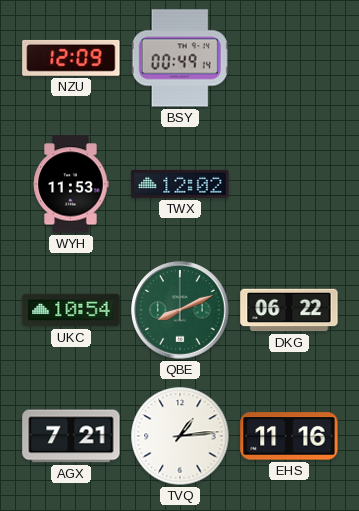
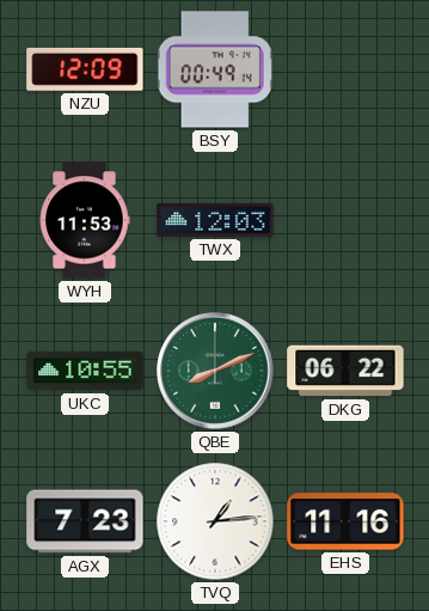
TWX: 12:02 -> 12:03
UKC: 10:54 -> 10:55
AGX: 7:21 -> 7:23
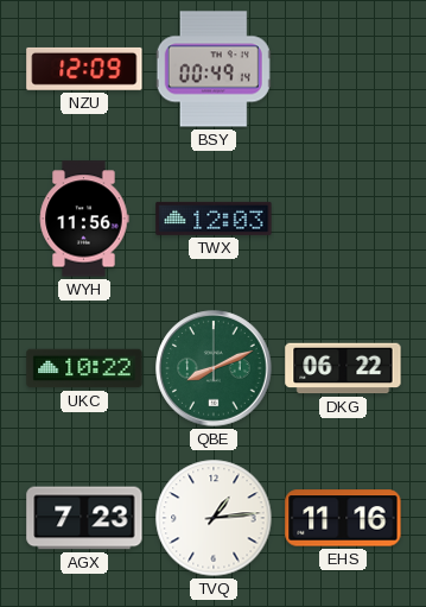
WYH: 11:53 -> 11:56
UKC: 10:55 -> 10:22
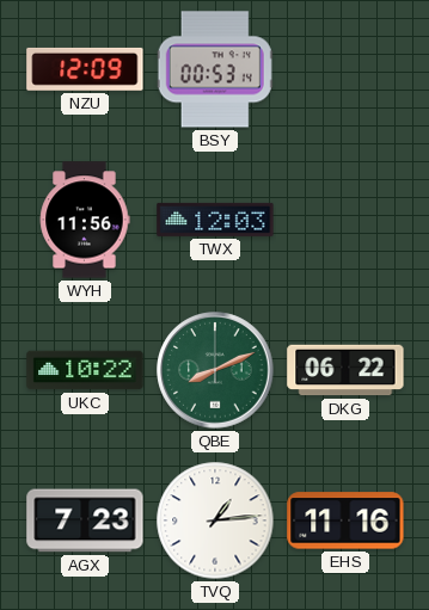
BSY: 00:49 -> 00:53
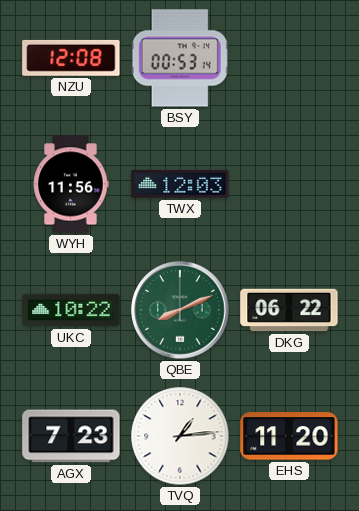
NZU: 12:09 -> 12:08
EHS: 11:16 -> 11:20
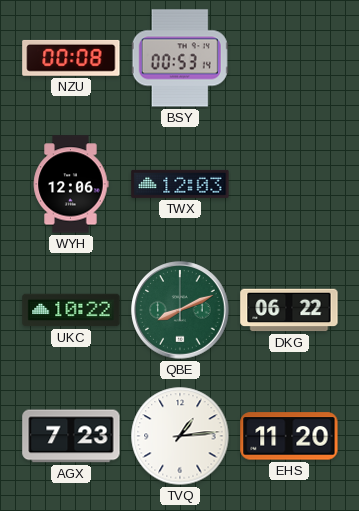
NZU: 12:08 -> 00:08
WYH: 11:56 -> 12:06
